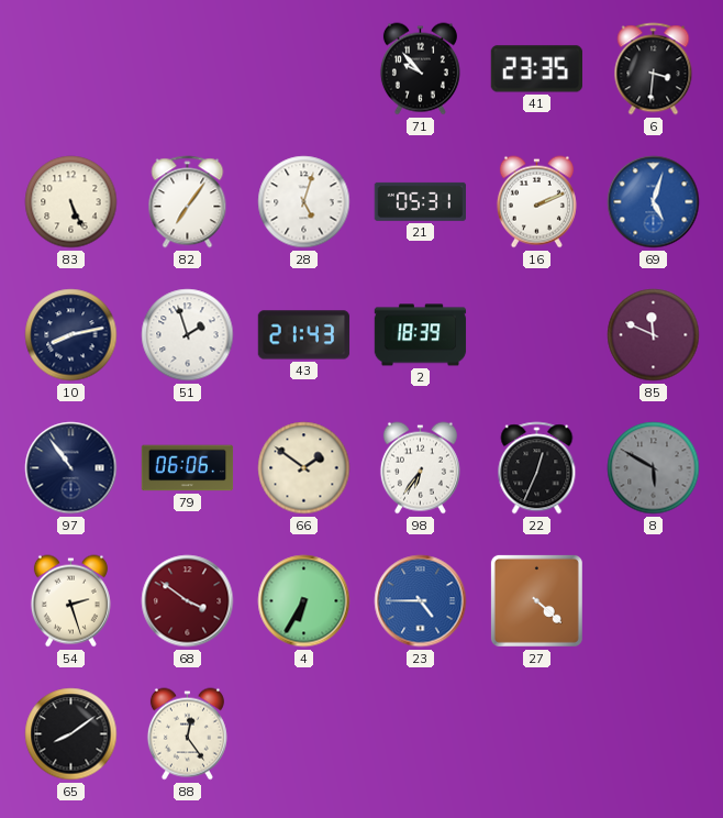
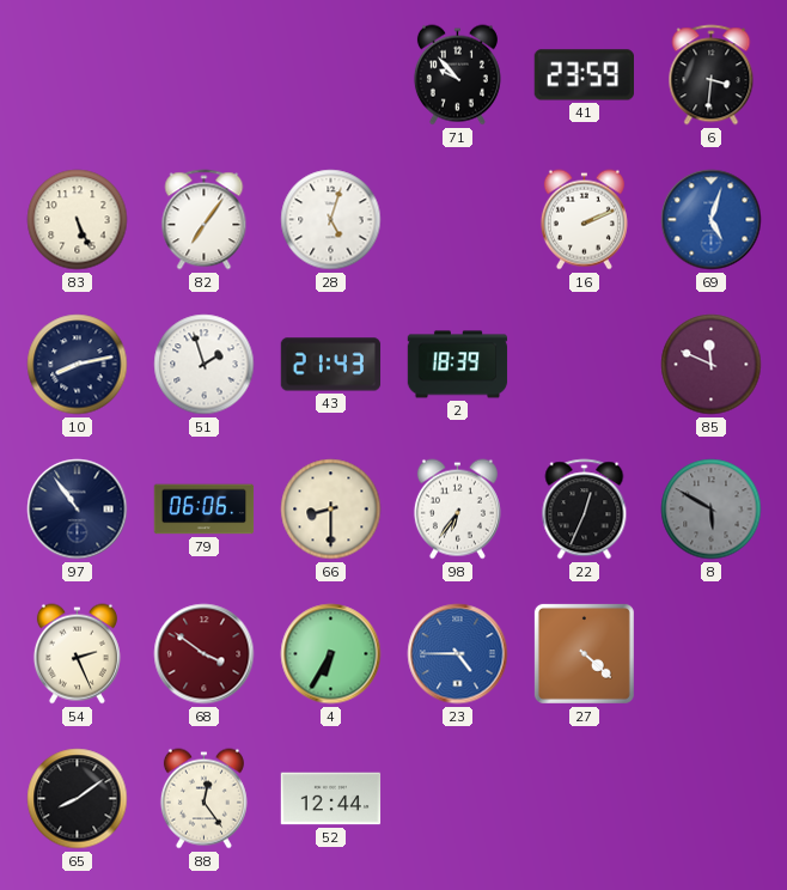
41: 23:35 -> 23:59
21: 05:31 -> none
66: 1:51 -> 8:30
54: 2:27 -> 2:26
52: none -> 12:44
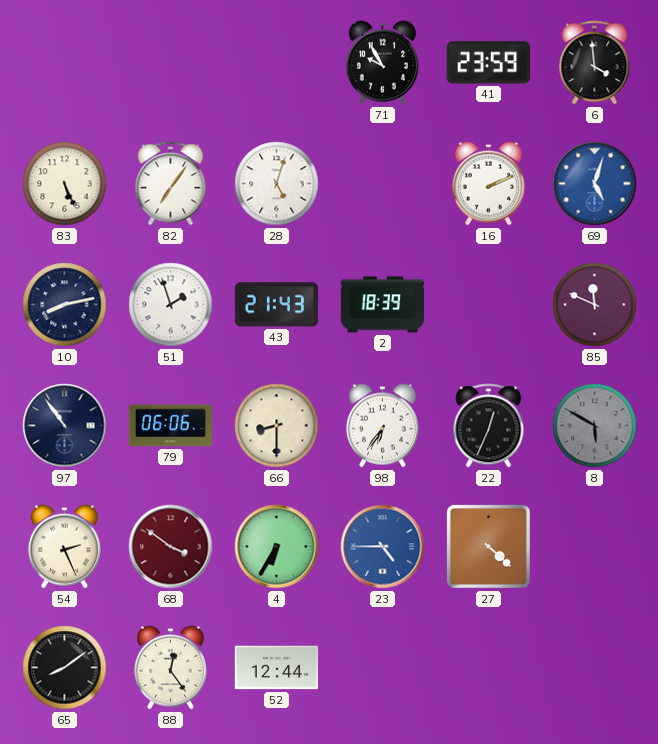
71: 9:53 -> 9:55
6: 3:31 -> 3:59
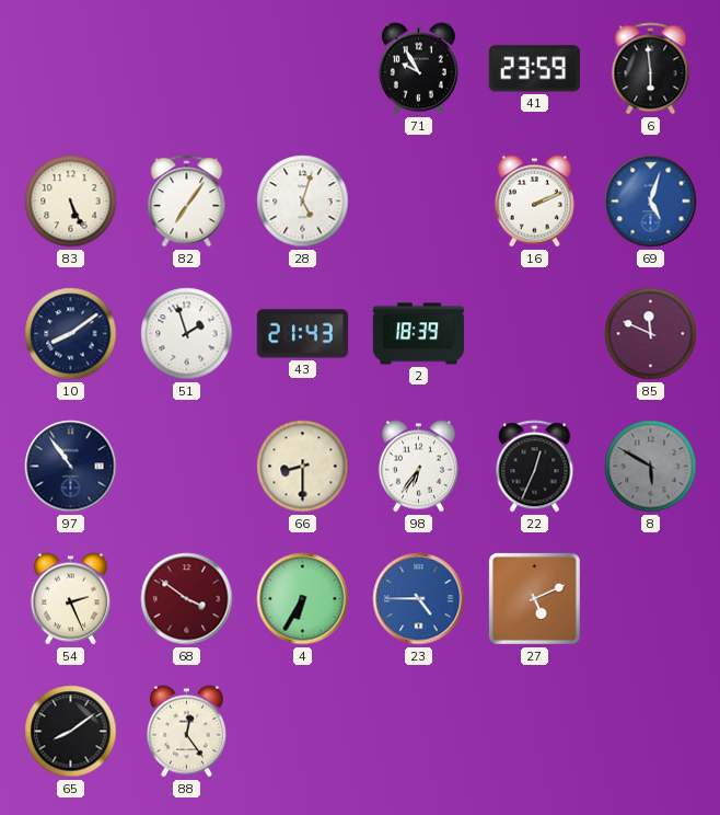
6: 3:59 -> 5:59
10: 8:13 -> 8:09
79: 06:06 -> none
27: 4:22 -> 5:11
52: 12:44 -> none
